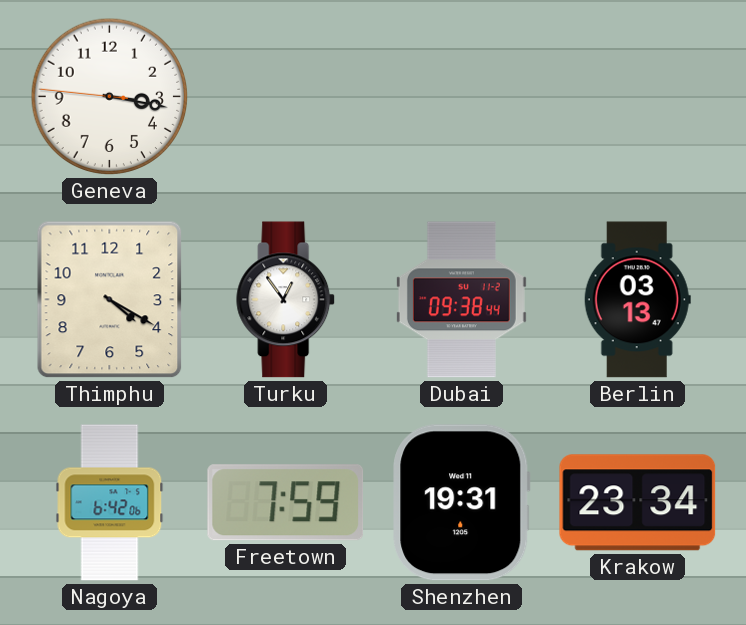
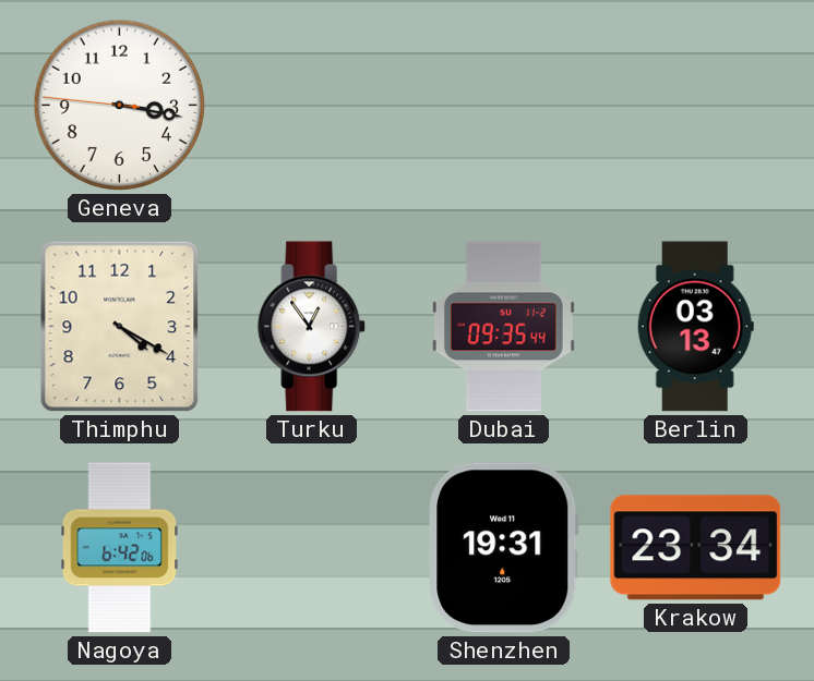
Dubai: 09:38 -> 09:35
Freetown: 7:59 -> none
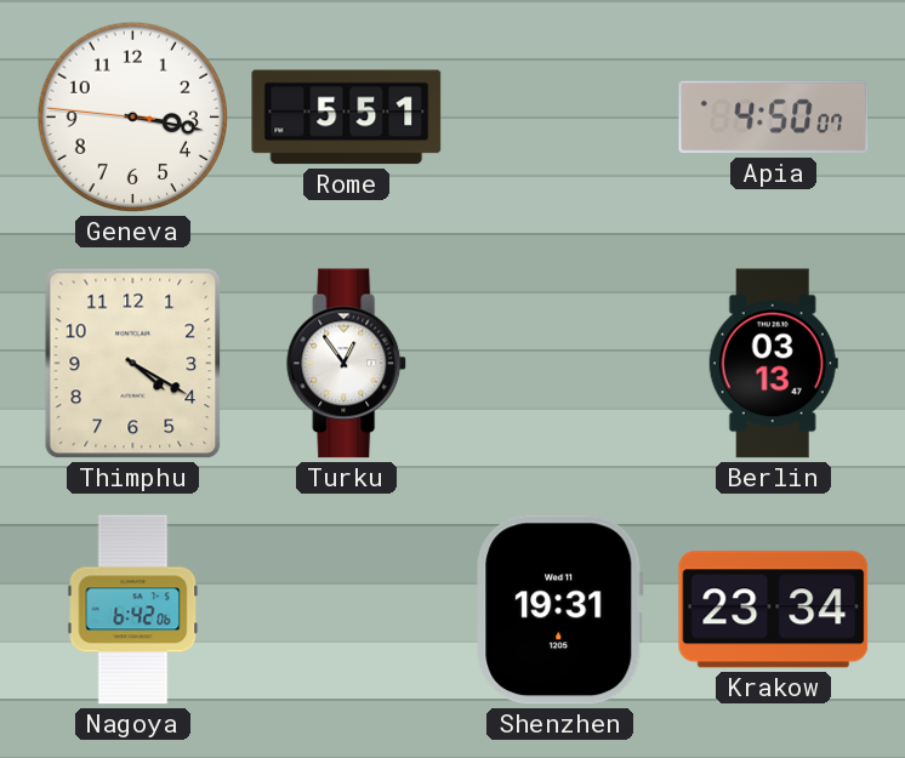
Rome: none -> 5:51
Apia: none -> 4:50
Dubai: 09:35 -> none
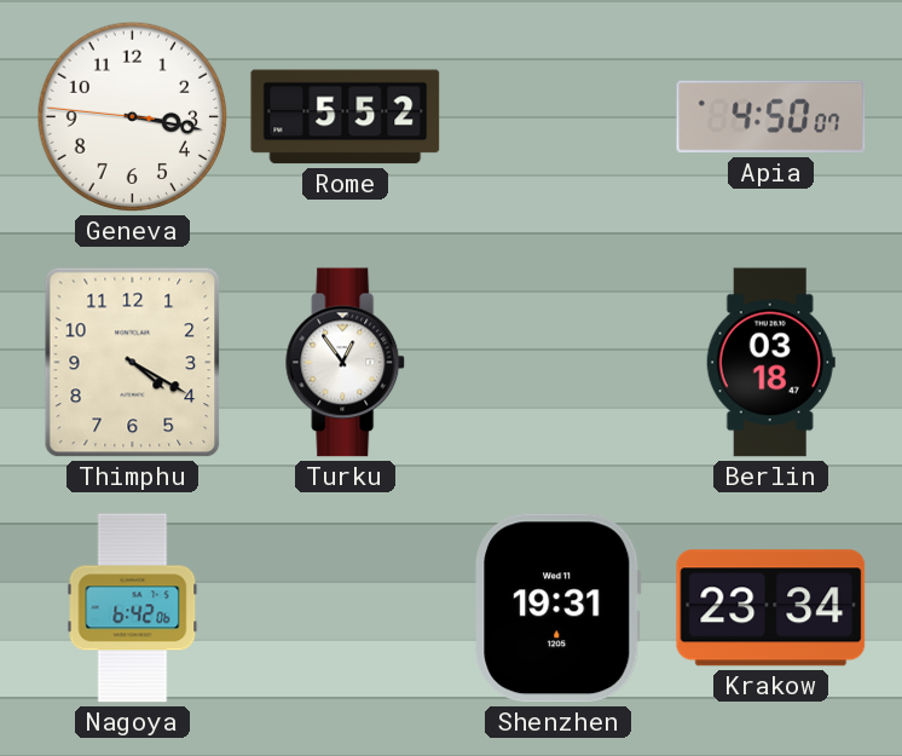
Rome: 5:51 -> 5:52
Berlin: 03:13 -> 03:18
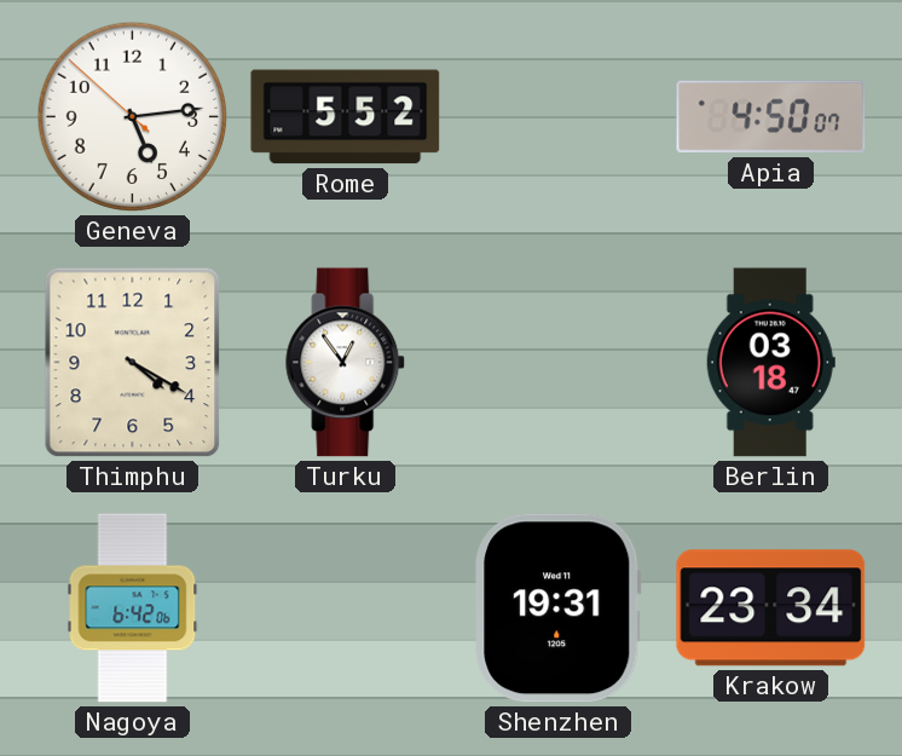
Geneva: 3:16 -> 5:13
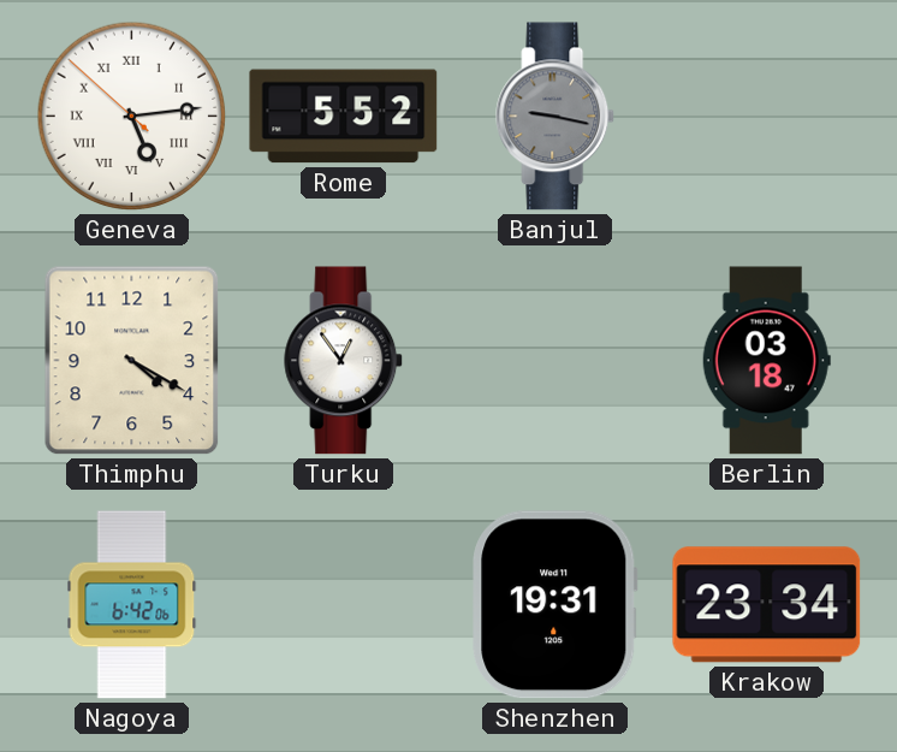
Geneva numerals: Arabic -> Roman
Banjul: none -> 9:17
Apia: 4:50 -> none
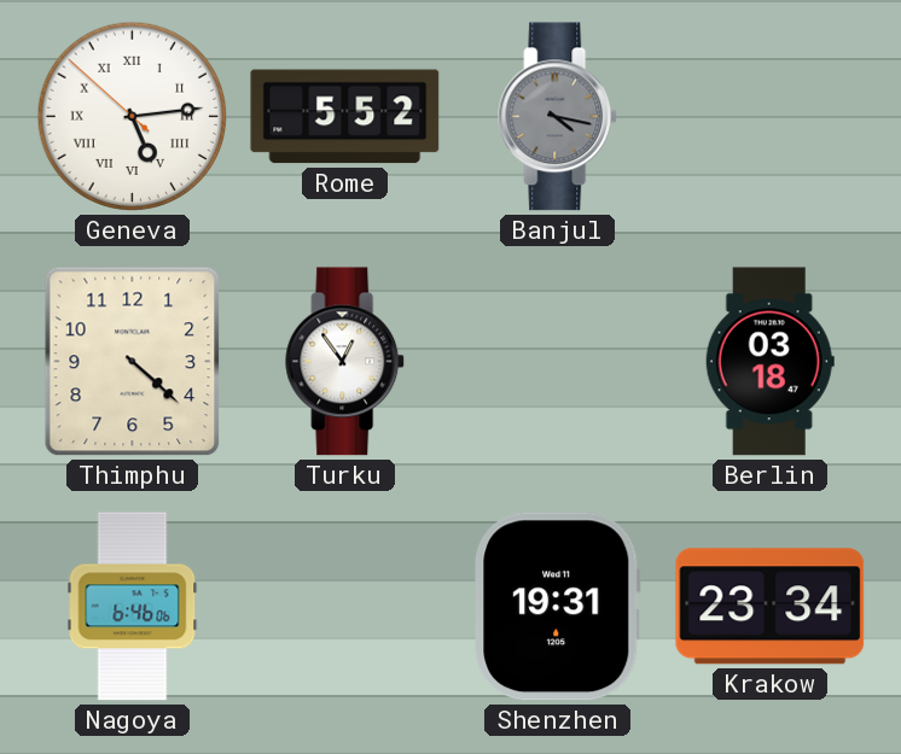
Banjul: 9:17 -> 4:17
Thimphu: 4:20 -> 4:22
Nagoya: 6:42 -> 6:46
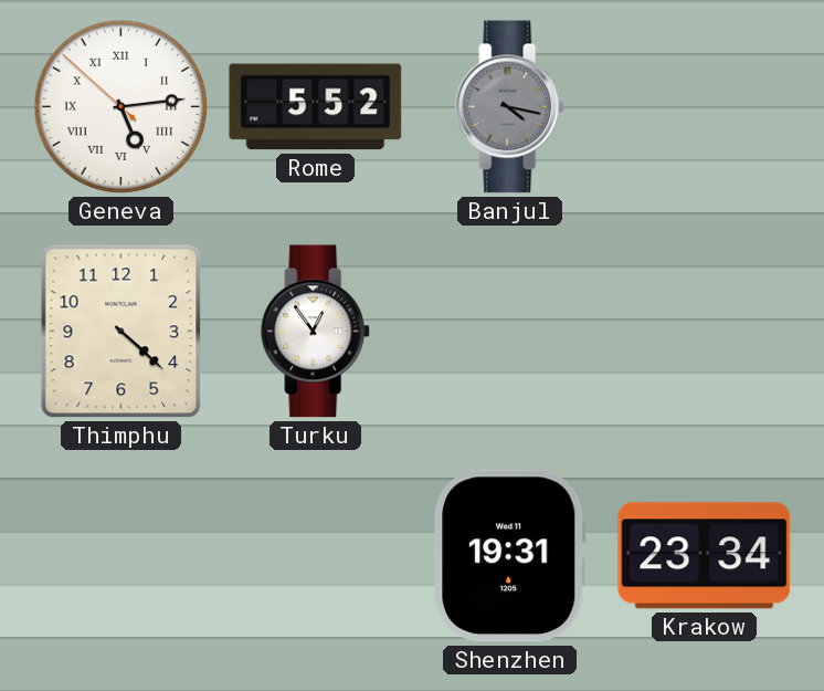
Berlin: 03:18 -> none
Nagoya: 6:46 -> none
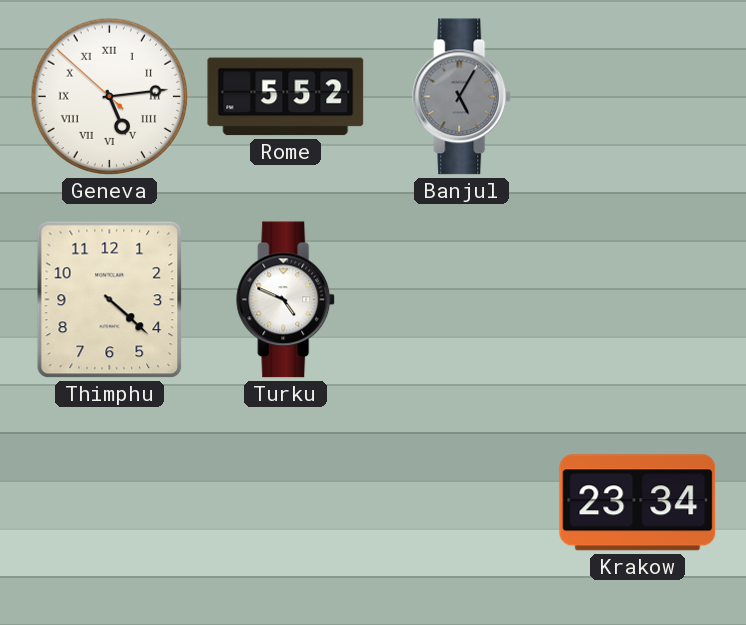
Banjul: 4:17 -> 5:05
Turku: 12:54 -> 4:49
Shenzhen: 19:31 -> none
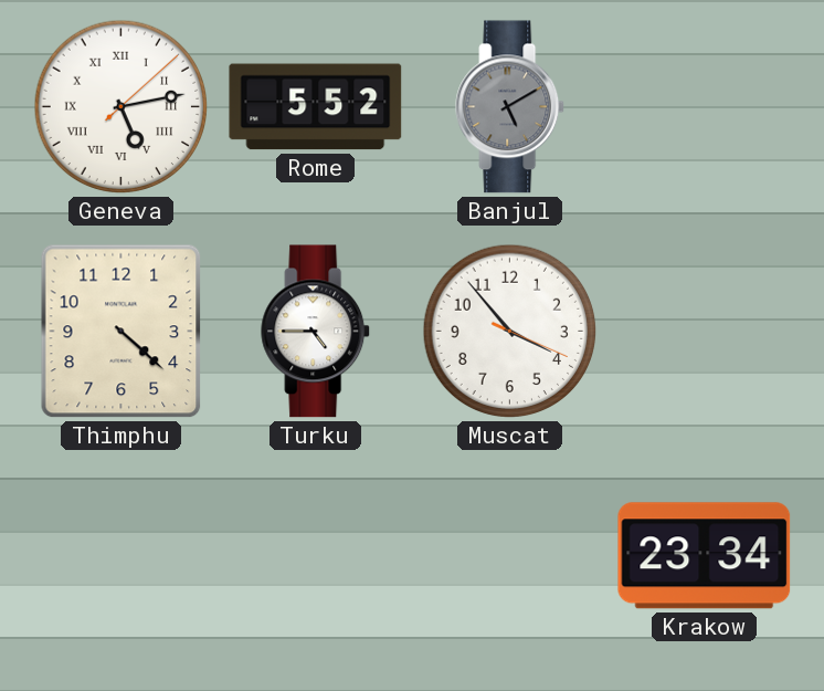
Geneva: 5:13:52 -> 5:13:08
Banjul: 5:05 -> 5:10
Turku: 4:49 -> 4:45
Muscat: none -> 3:53
